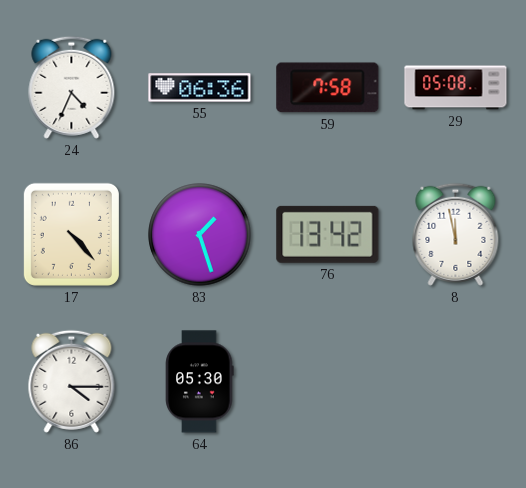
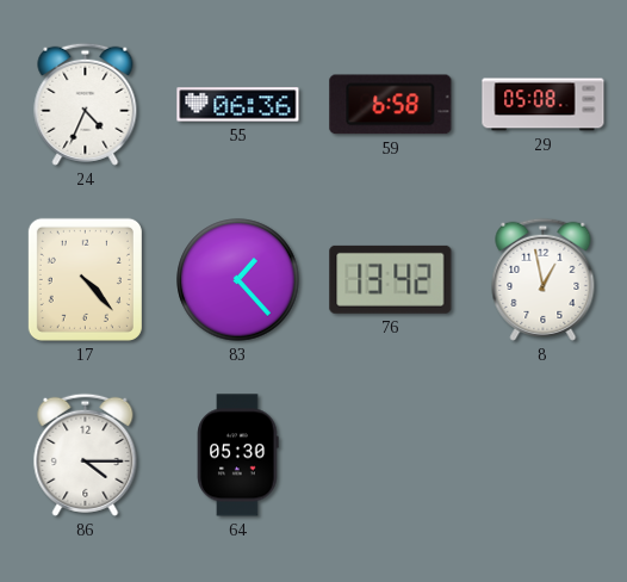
59: 7:58 -> 6:58
83: 1:27 -> 1:23
8: 11:58 -> 12:58
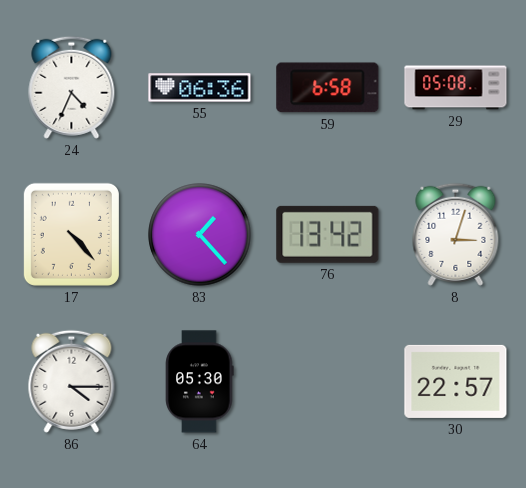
8: 12:58 -> 3:03
30: none -> 22:57
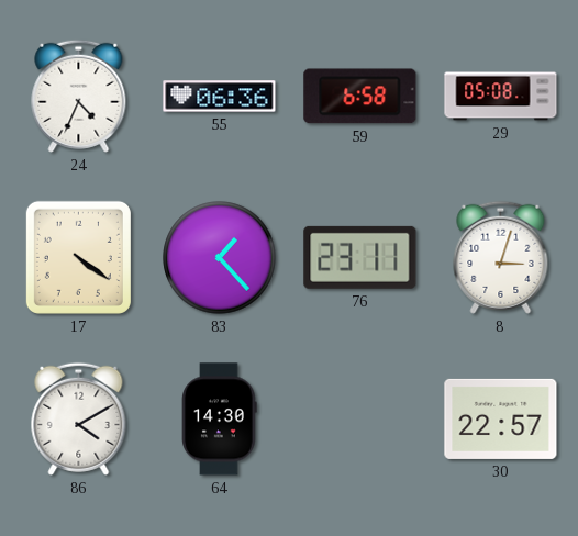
17: 4:23 -> 4:21
76: 13:42 -> 23:11
86: 4:15 -> 4:10
64: 05:30 -> 14:30
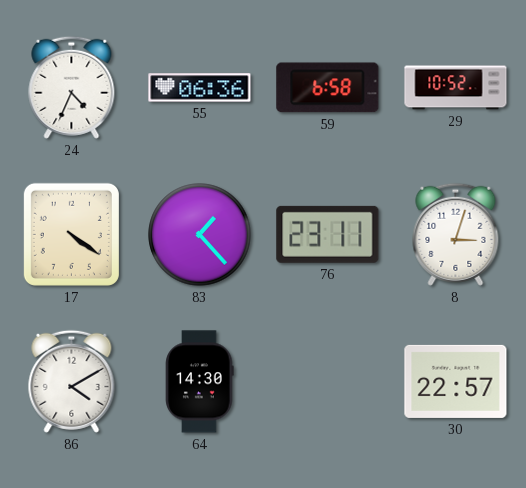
29: 05:08 -> 10:52
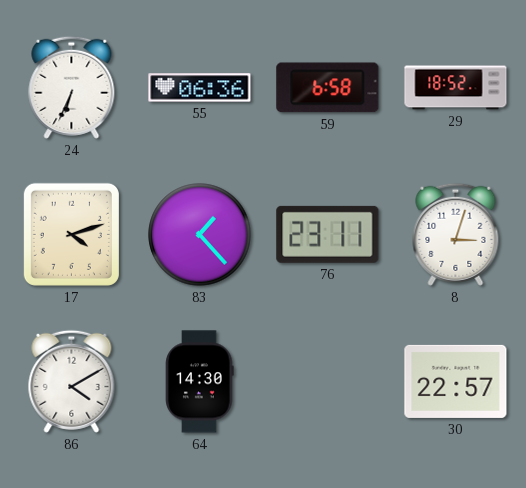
24: 4:34 -> 6:34
29: 10:52 -> 18:52
17: 4:21 -> 4:12
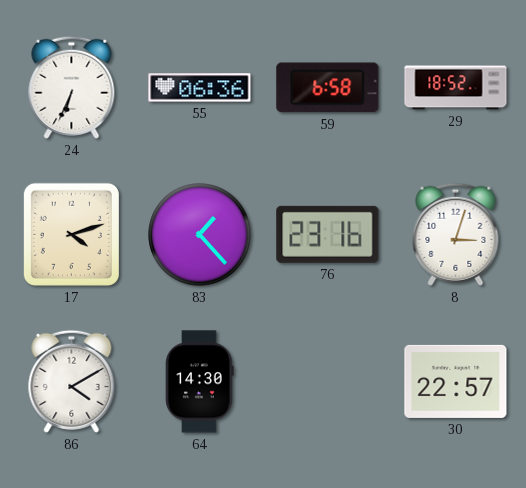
76: 23:11 -> 23:16
